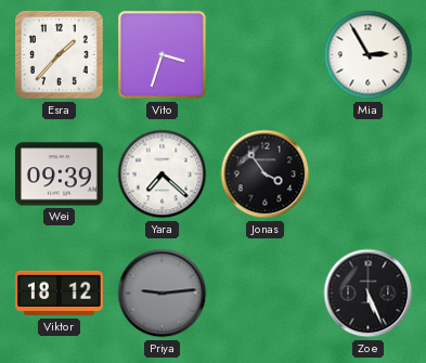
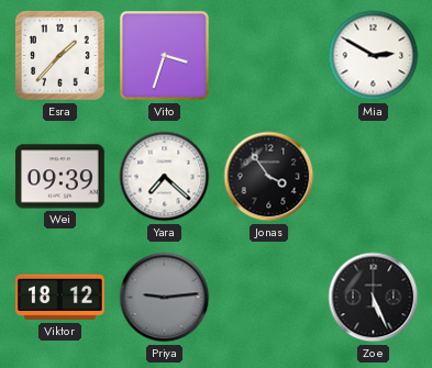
Mia: 2:55 -> 2:50
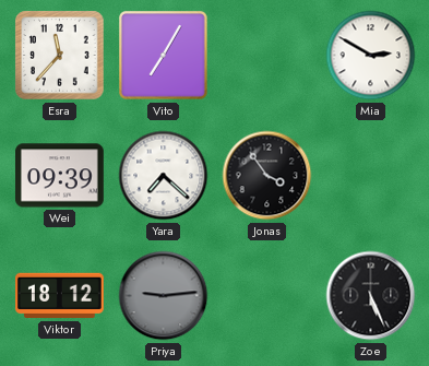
Esra: 1:37 -> 11:37
Vito: 3:33 -> 7:05
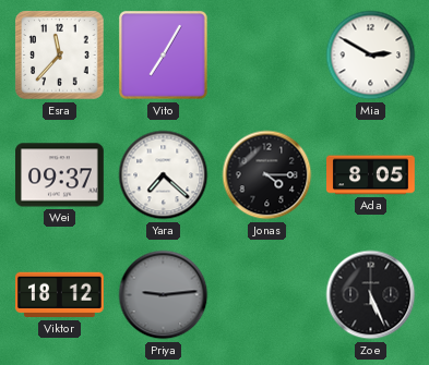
Wei: 09:39 -> 09:37
Jonas: 3:54 -> 4:15
Ada: none -> 8:05
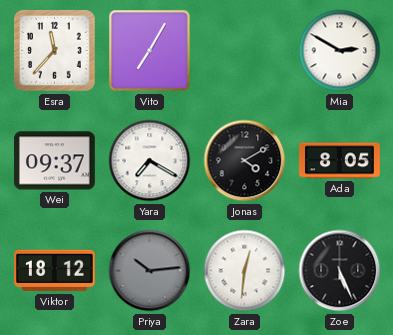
Yara: 7:22 -> 7:20
Jonas: 4:15 -> 4:10
Priya: 9:14 -> 10:14
Zara: none -> 12:31
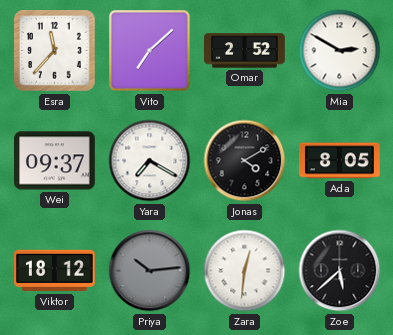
Vito: 7:05 -> 7:08
Omar: none -> 2:52
Zoe: 5:26 -> 5:38
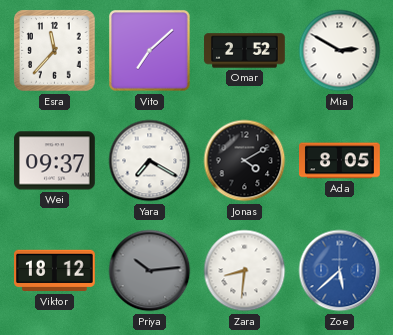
Zara: 12:31 -> 8:31
Zoe dial: black -> blue
